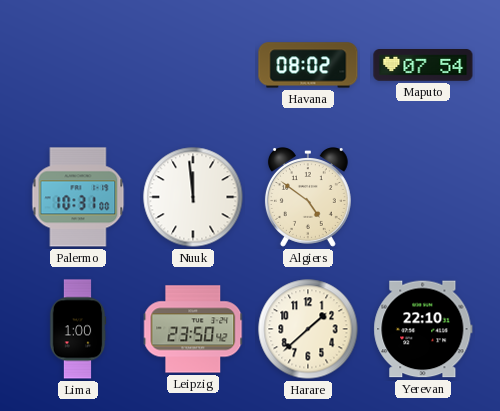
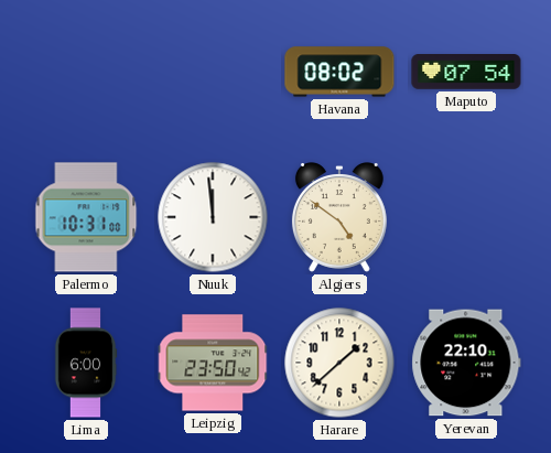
Lima: 1:00 -> 6:00
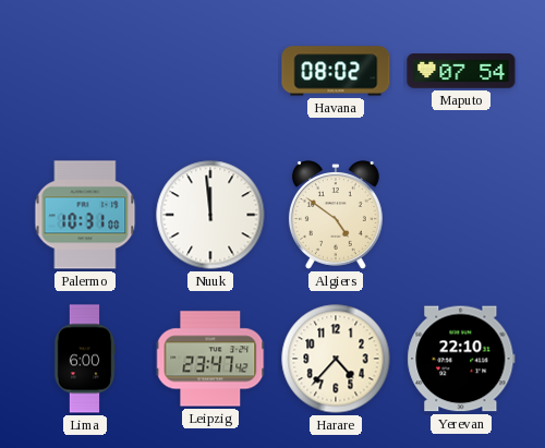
Leipzig: 23:50 -> 23:47
Harare: 1:38 -> 4:37
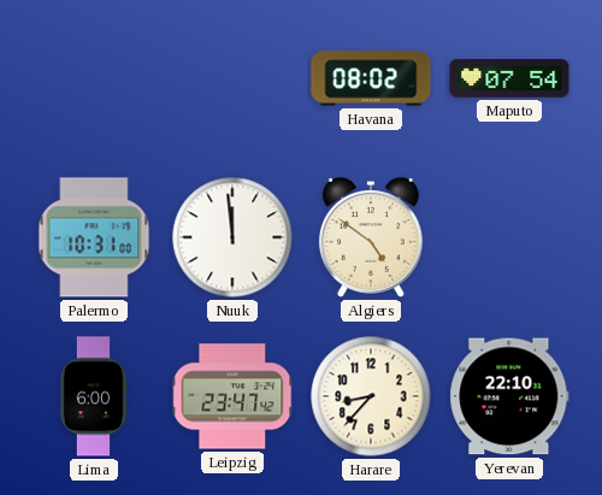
Harare: 4:37 -> 8:37
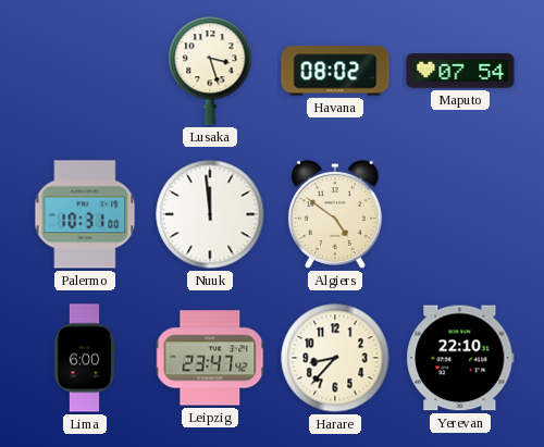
Lusaka: none -> 3:27
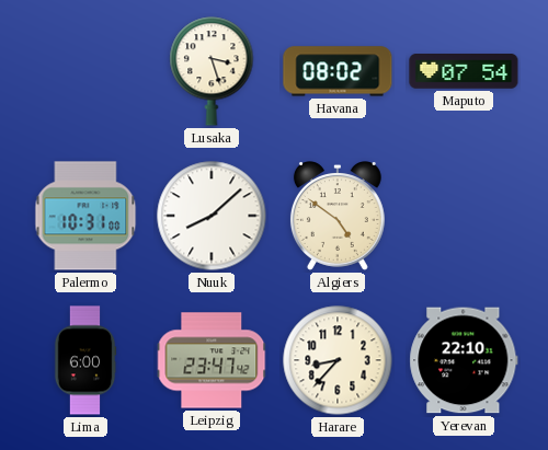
Nuuk: 11:59 -> 8:08
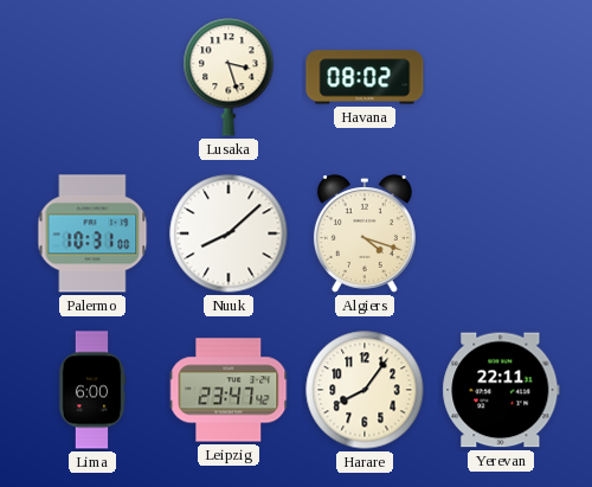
Maputo: 07:54 -> none
Algiers: 4:51 -> 4:18
Harare: 8:37 -> 8:06
Yerevan: 22:10 -> 22:11
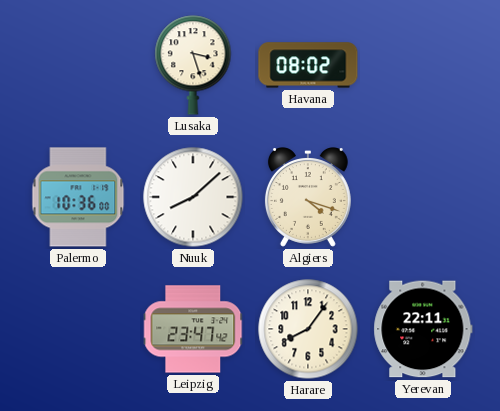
Palermo: 10:31 -> 10:36
Lima: 6:00 -> none
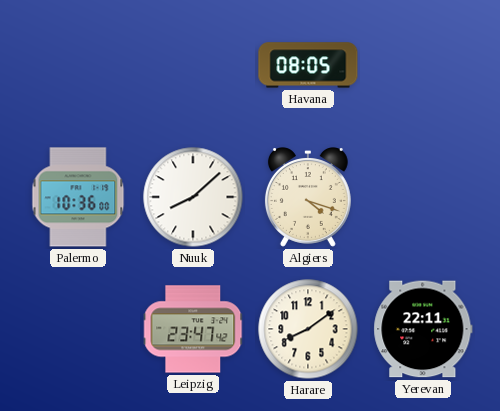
Lusaka: 3:27 -> none
Havana: 08:02 -> 08:05
Harare: 8:06 -> 8:09
